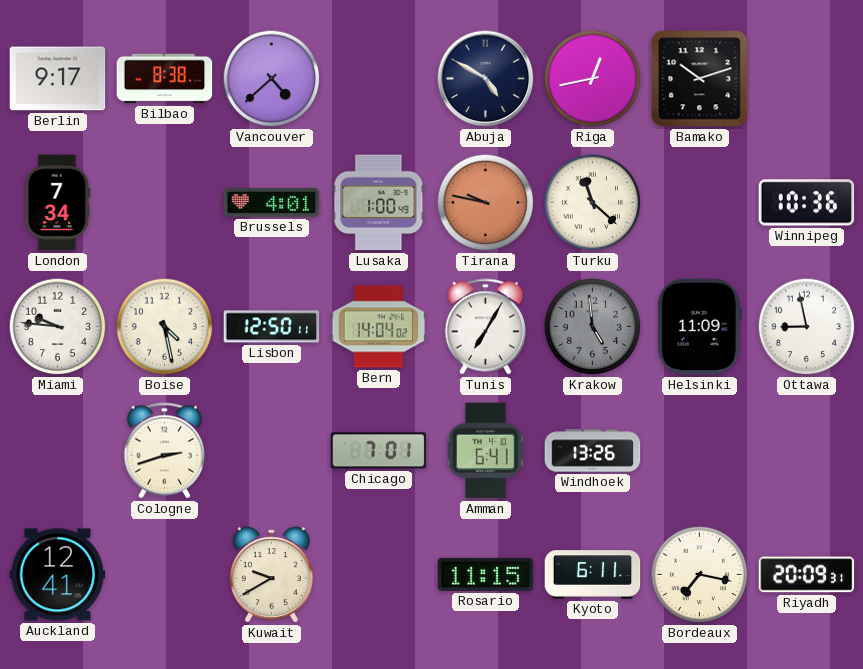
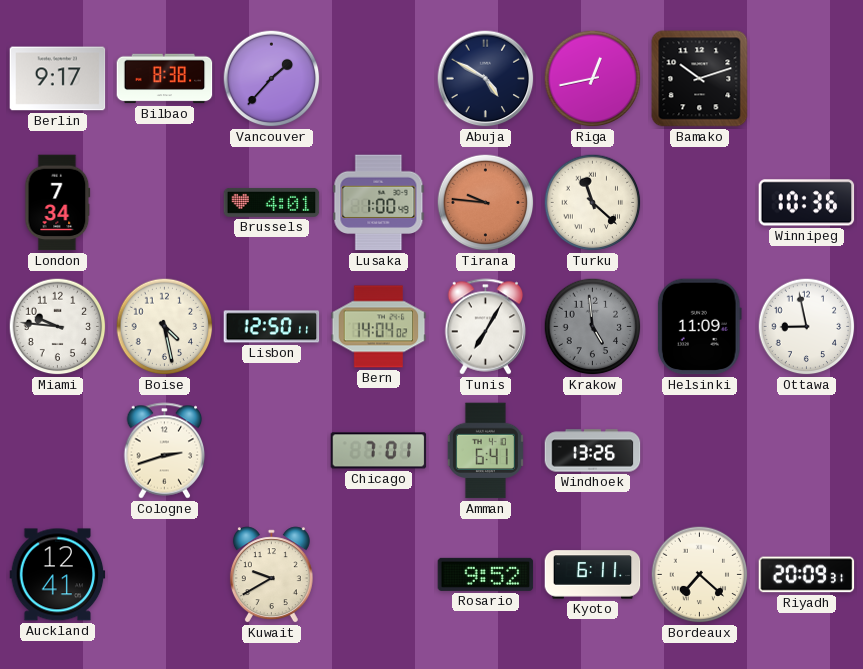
Vancouver: 4:38 -> 1:37
Tirana: 9:47 -> 9:46
Rosario: 11:15 -> 9:52
Bordeaux: 7:17 -> 7:22
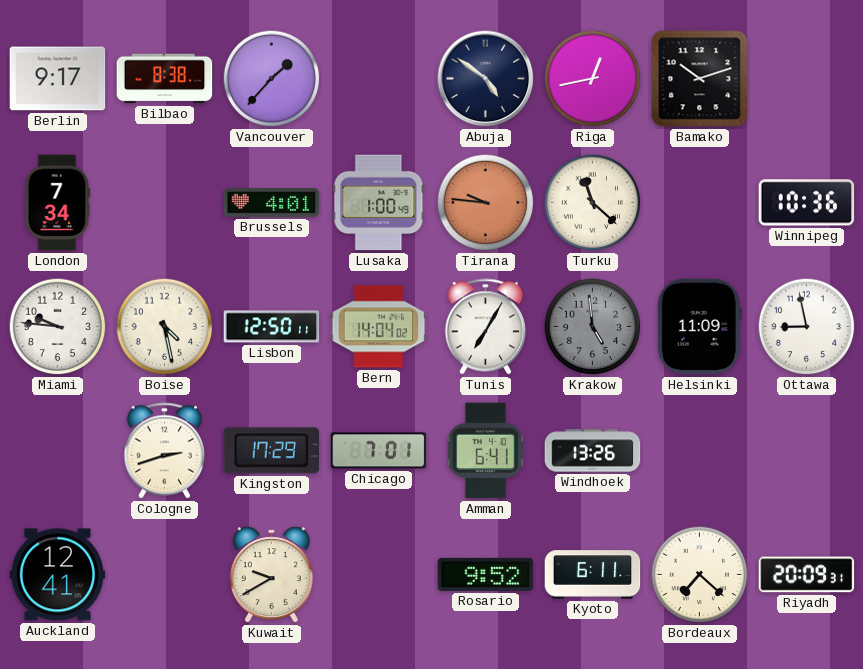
Abuja: 4:50 -> 4:51
Kingston: none -> 17:29
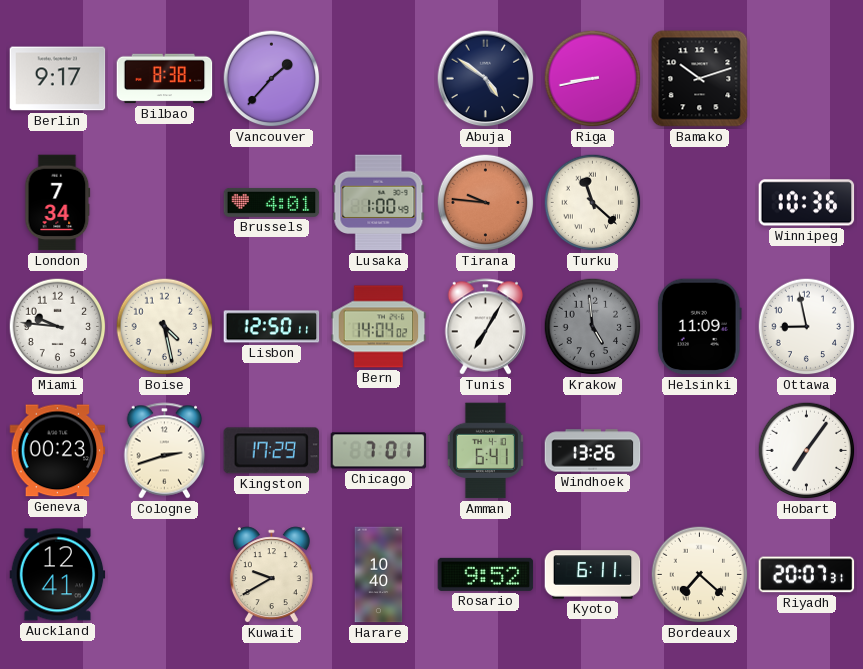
Riga: 12:43 -> 8:43
Geneva: none -> 00:23
Hobart: none -> 7:06
Harare: none -> 10:40
Riyadh: 20:09 -> 20:07
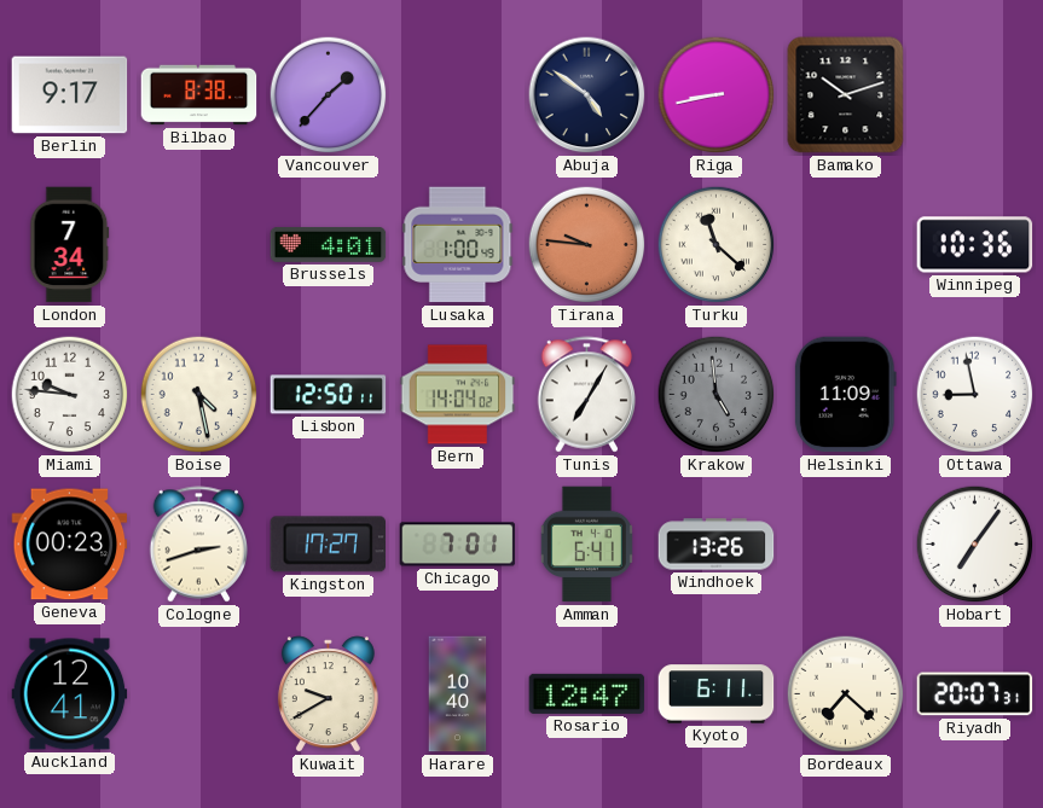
Kingston: 17:29 -> 17:27
Rosario: 9:52 -> 12:47
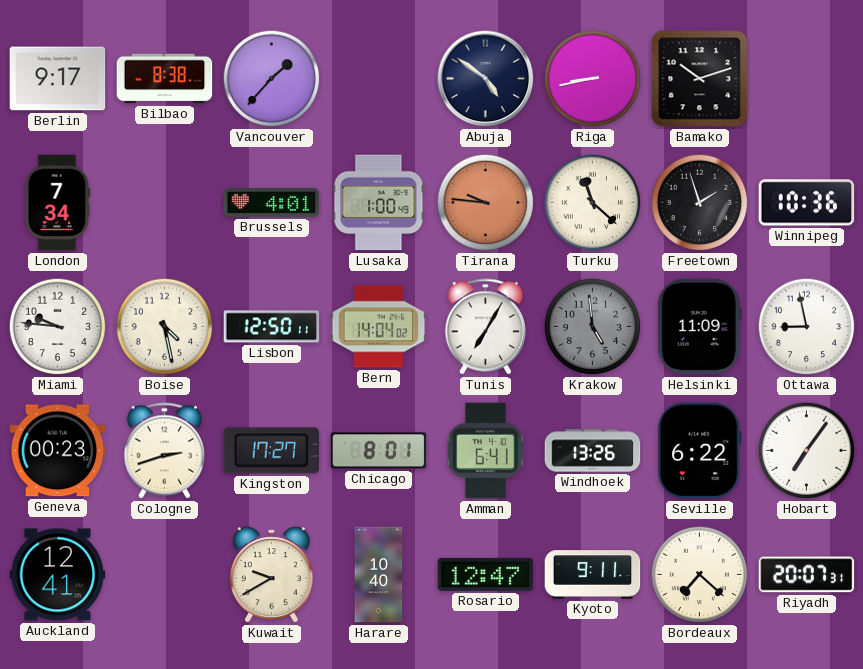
Freetown: none -> 1:57
Chicago: 7:01 -> 8:01
Seville: none -> 6:22
Kyoto: 6:11 -> 9:11
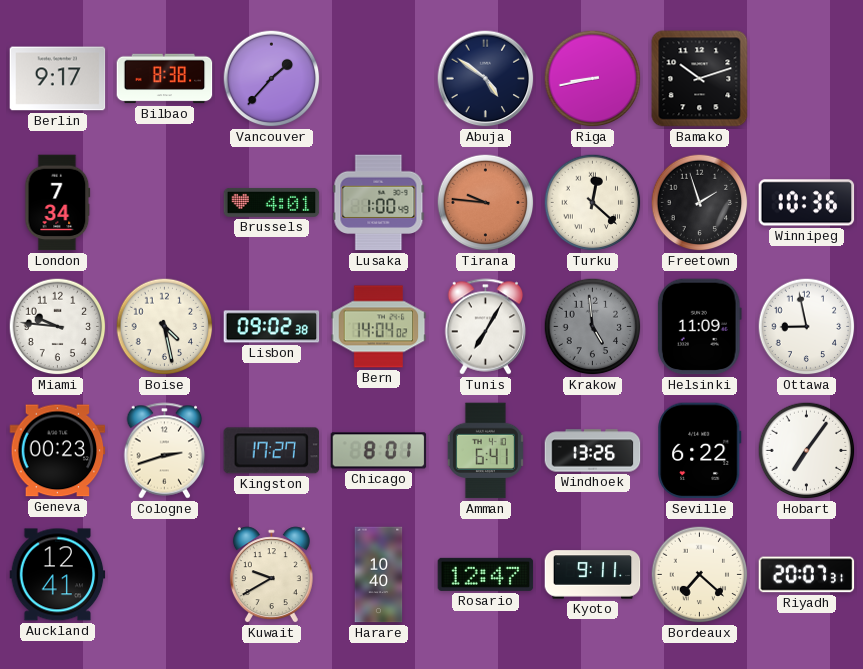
Turku: 11:22 -> 12:22
Lisbon: 12:50 -> 09:02
